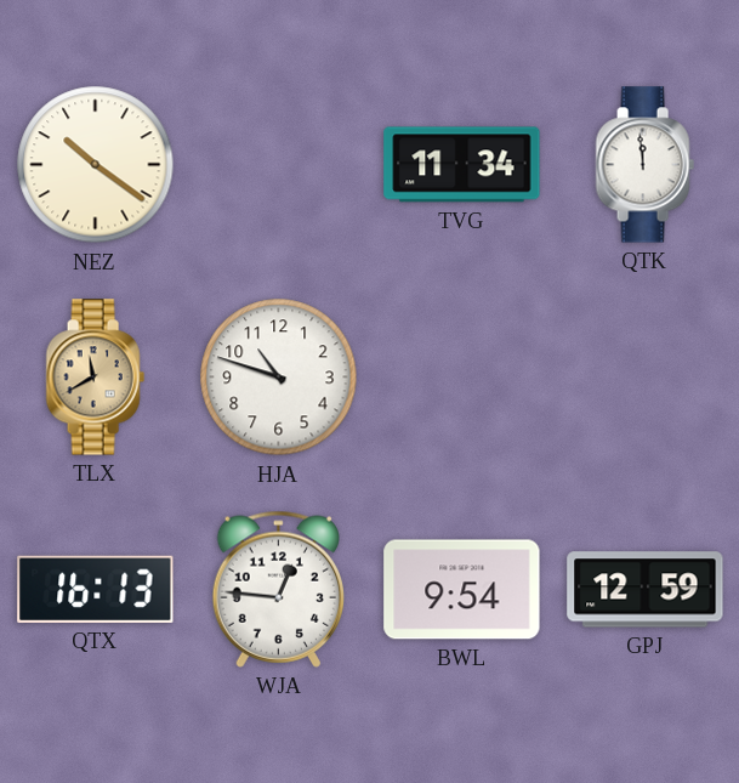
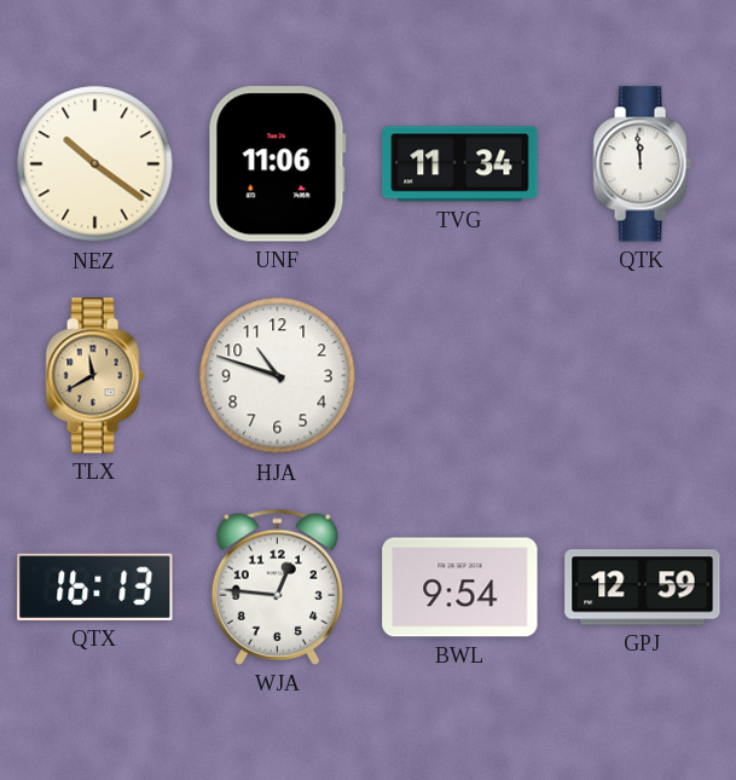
UNF: none -> 11:06
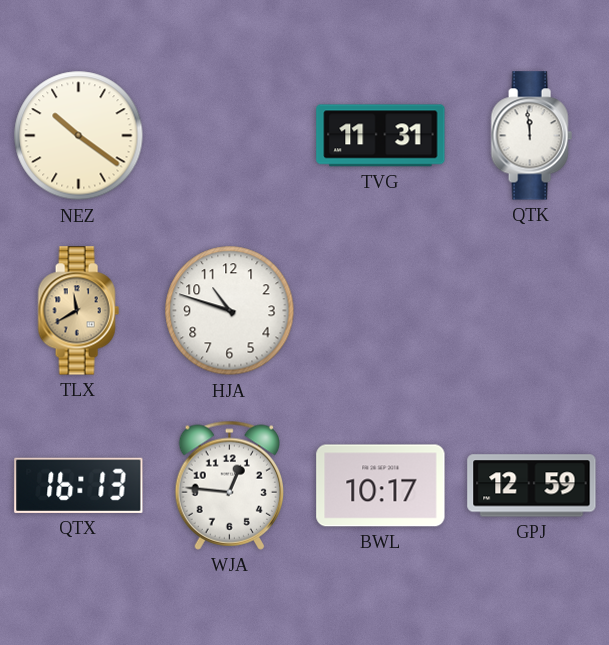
UNF: 11:06 -> none
TVG: 11:34 -> 11:31
BWL: 9:54 -> 10:17
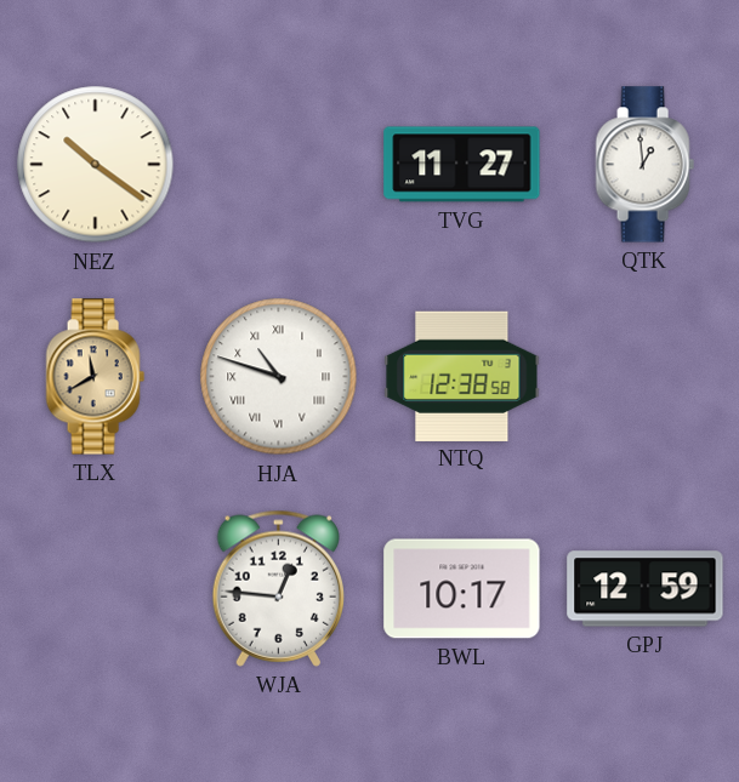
TVG: 11:31 -> 11:27
QTK: 11:59 -> 12:59
HJA numerals: Arabic -> Roman
NTQ: none -> 12:38
QTX: 16:13 -> none
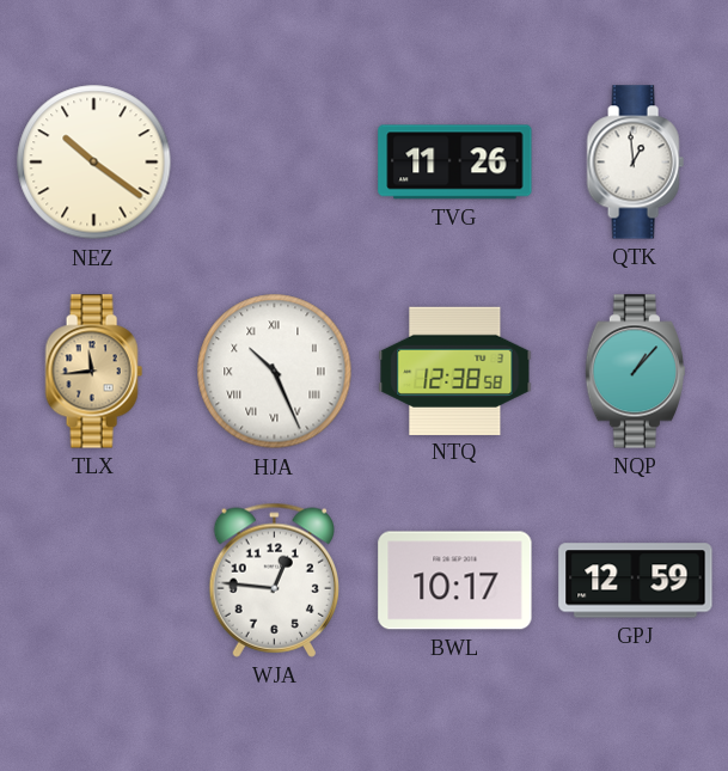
TVG: 11:27 -> 11:26
TLX: 11:40 -> 11:44
HJA: 10:48 -> 10:26
NQP: none -> 1:07
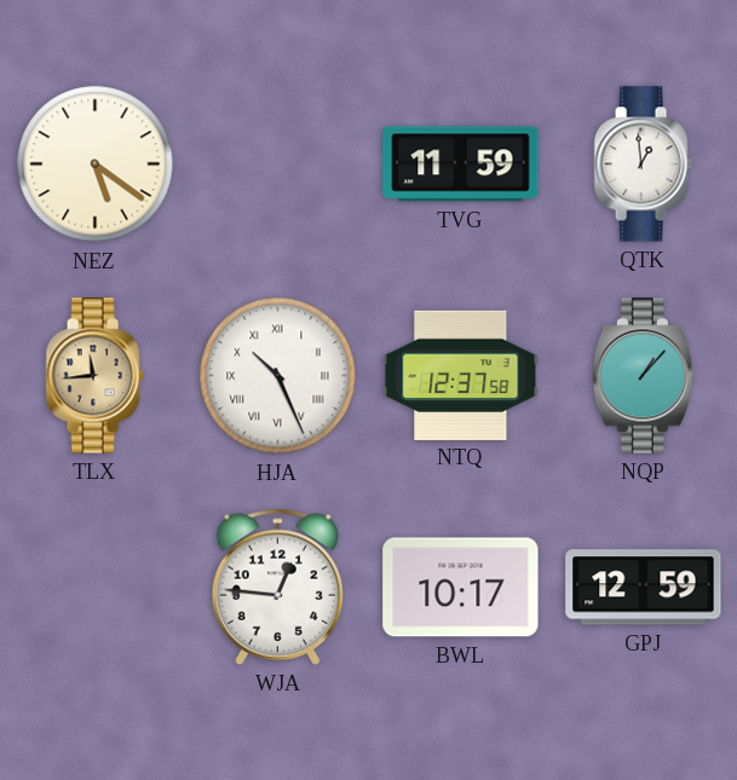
NEZ: 10:21 -> 5:21
TVG: 11:26 -> 11:59
NTQ: 12:38 -> 12:37
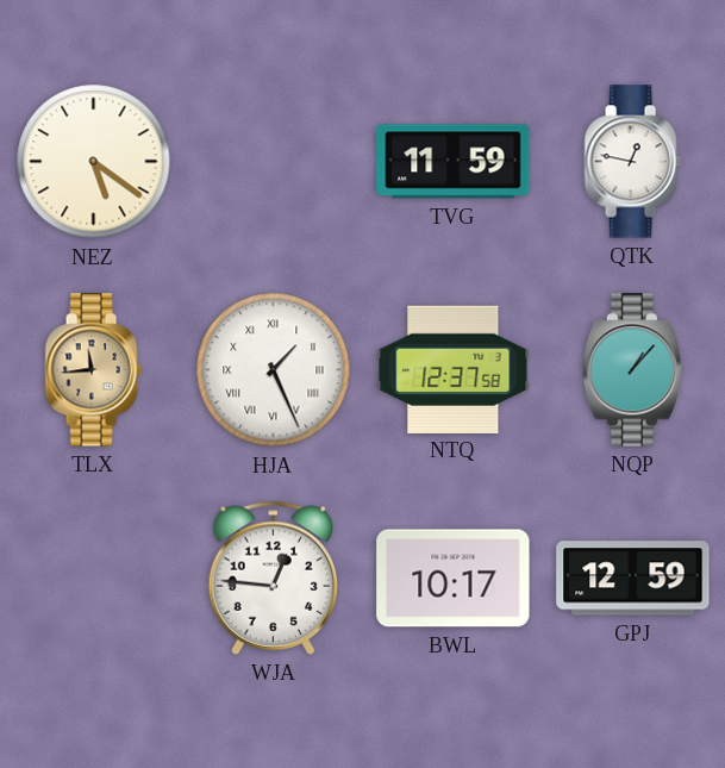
QTK: 12:59 -> 12:47
HJA: 10:26 -> 1:26
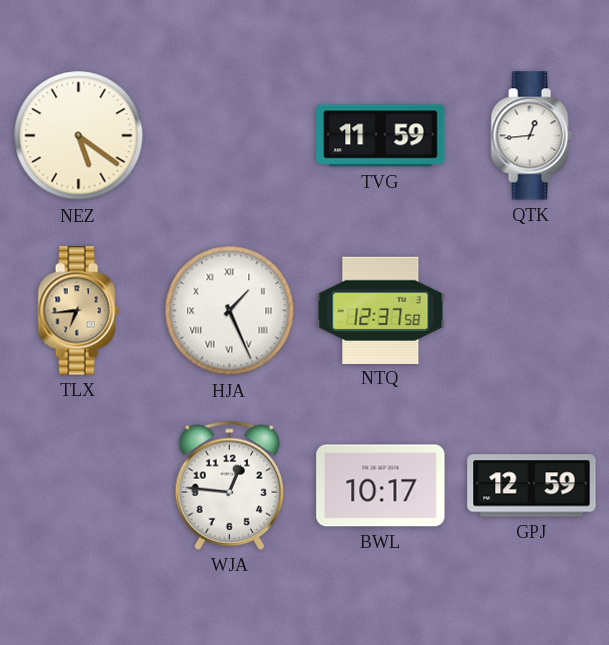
QTK: 12:47 -> 12:44
TLX: 11:44 -> 6:44
NQP: 1:07 -> none
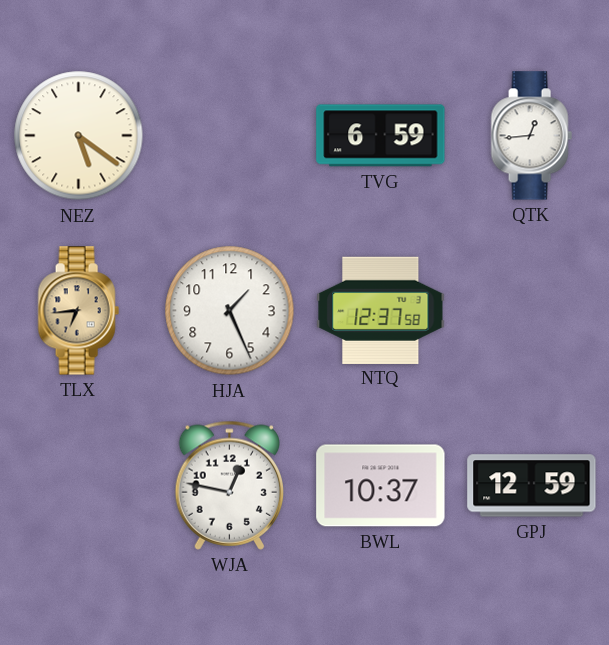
TVG: 11:59 -> 6:59
HJA numerals: Roman -> Arabic
WJA: 12:46 -> 12:47
BWL: 10:17 -> 10:37
